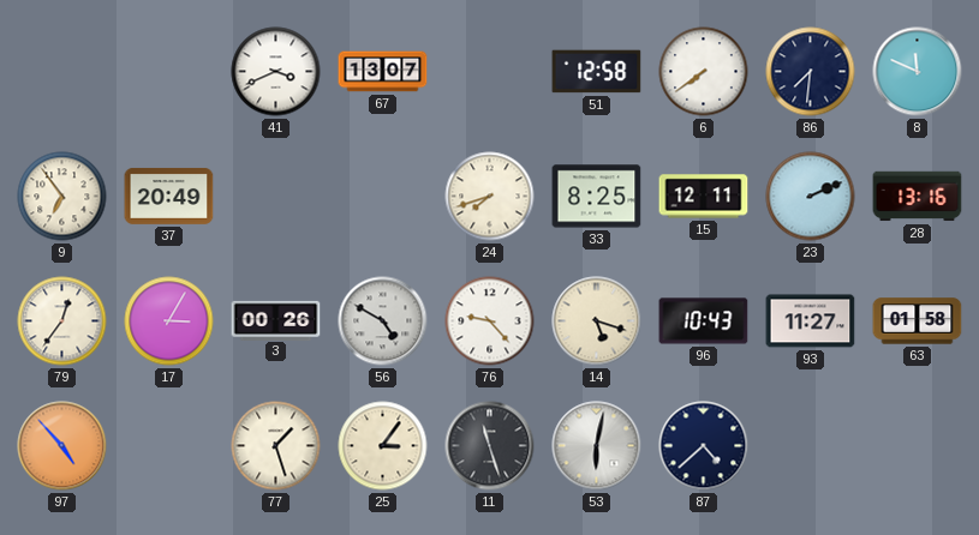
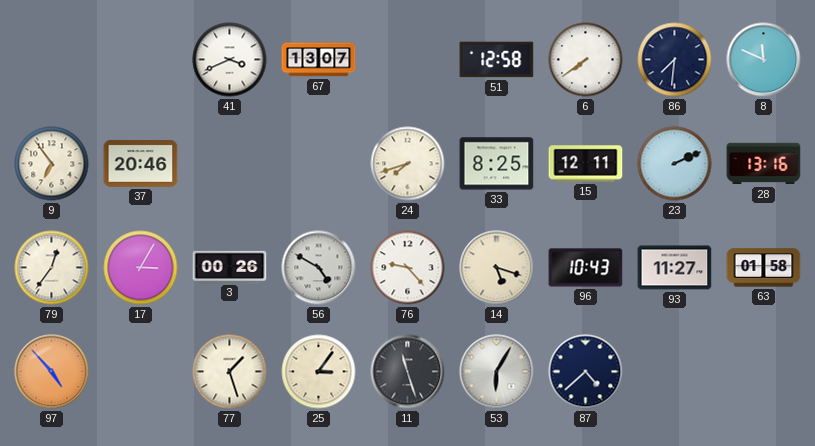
37: 20:49 -> 20:46
53: 6:02 -> 6:05
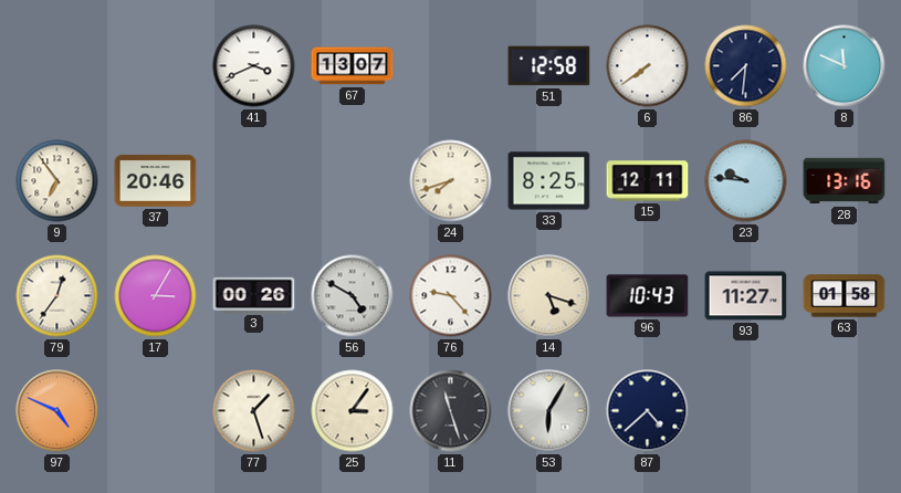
23: 2:11 -> 9:46
97: 4:53 -> 4:49
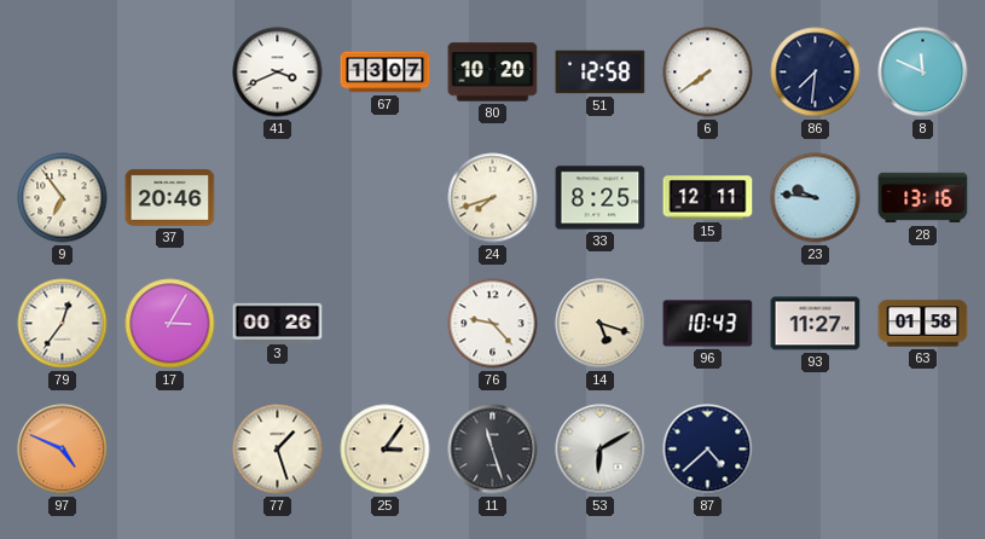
80: none -> 10:20
56: 4:50 -> none
53: 6:05 -> 6:10
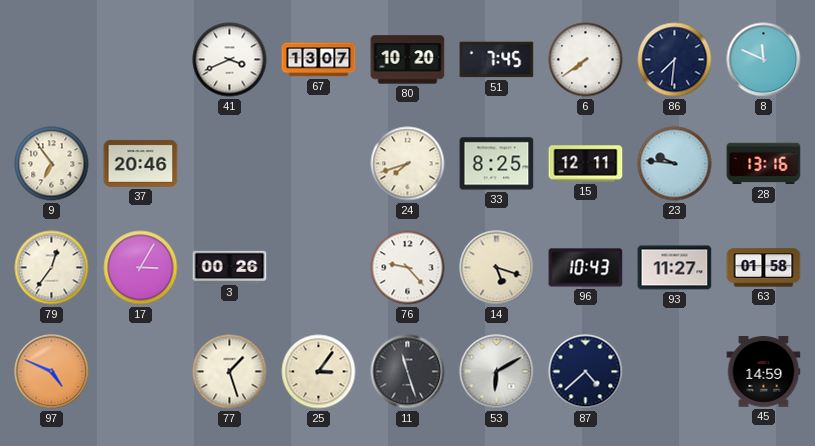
51: 12:58 -> 7:45
45: none -> 14:59
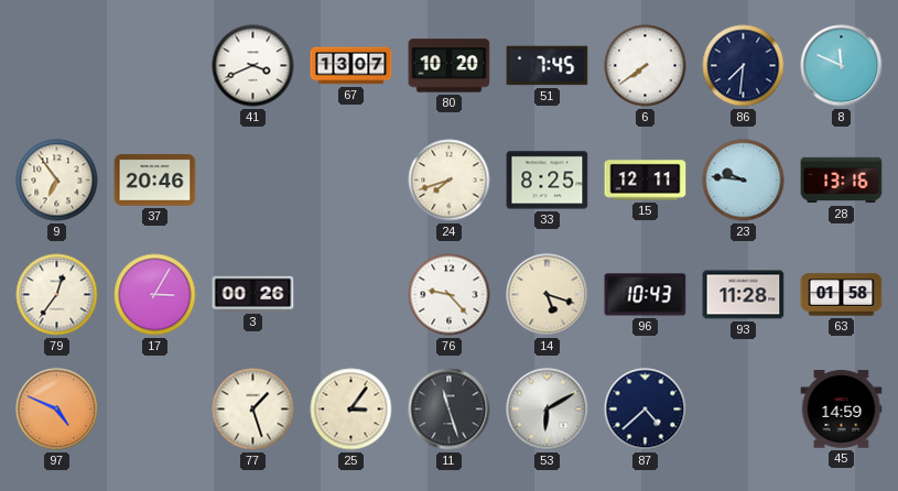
93: 11:27 -> 11:28
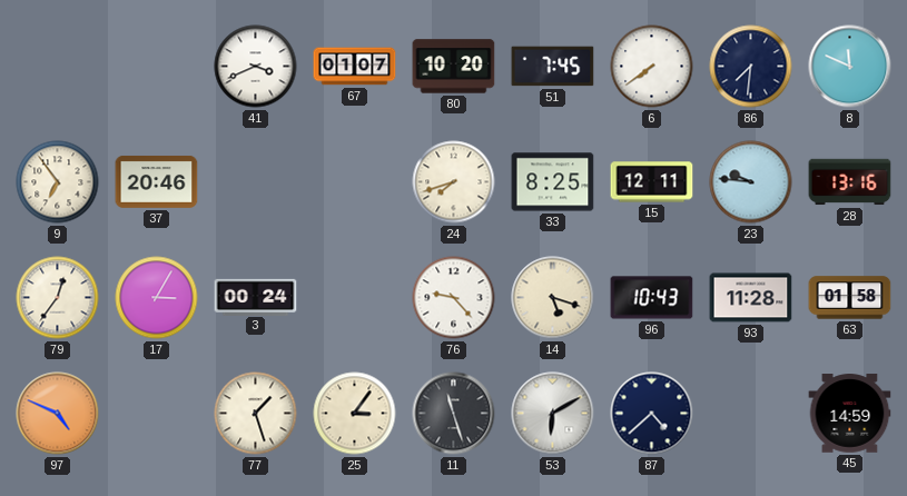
67: 13:07 -> 01:07
3: 00:26 -> 00:24
